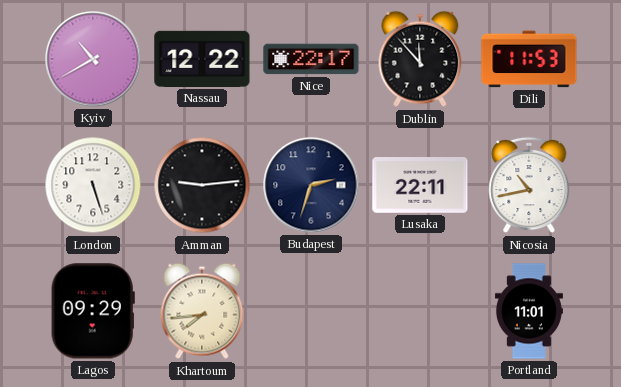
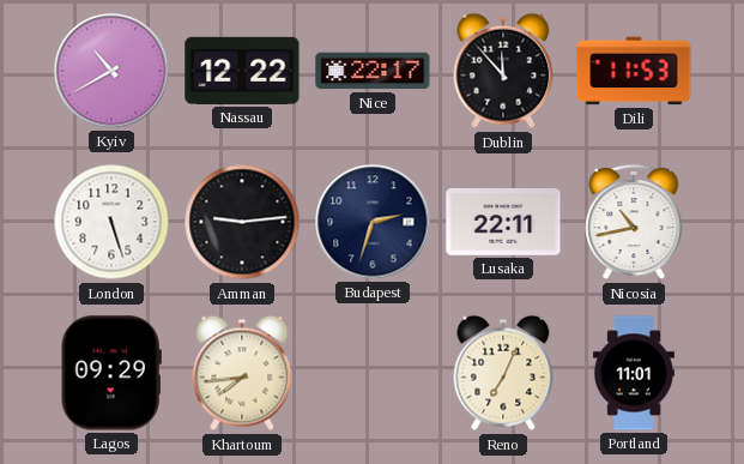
Reno: none -> 7:04
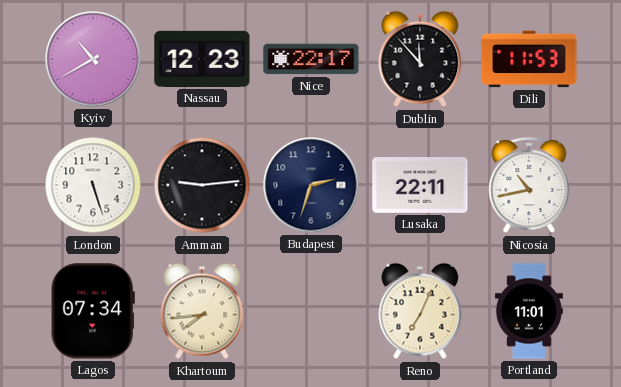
Nassau: 12:22 -> 12:23
Lagos: 09:29 -> 07:34
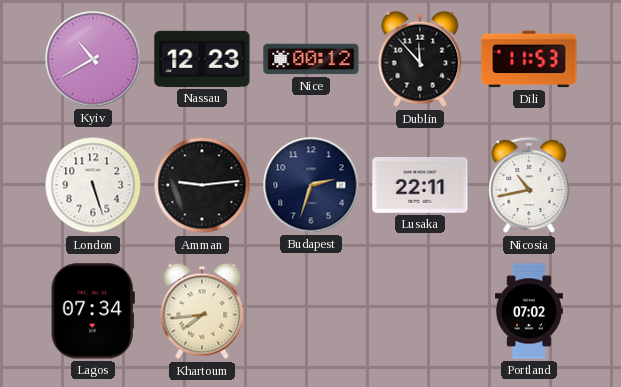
Nice: 22:17 -> 00:12
Reno: 7:04 -> none
Portland: 11:01 -> 07:02
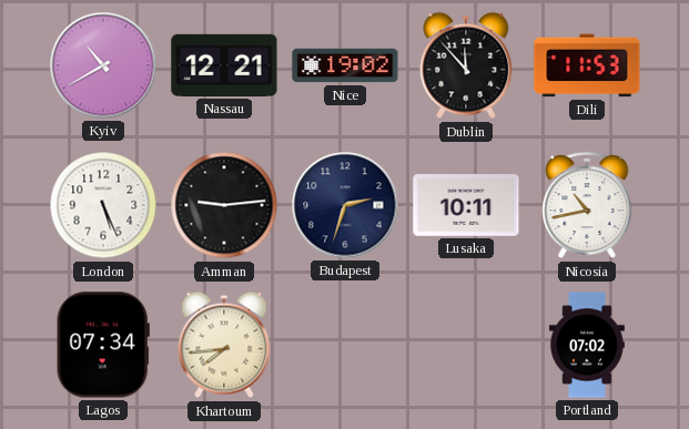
Nassau: 12:23 -> 12:21
Nice: 00:12 -> 19:02
London: 5:27 -> 5:26
Lusaka: 22:11 -> 10:11
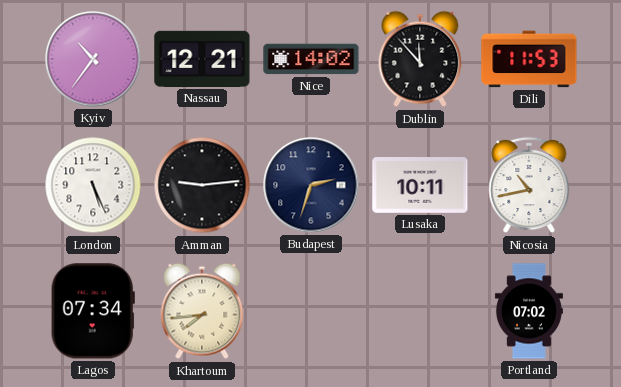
Kyiv: 10:40 -> 10:36
Nice: 19:02 -> 14:02
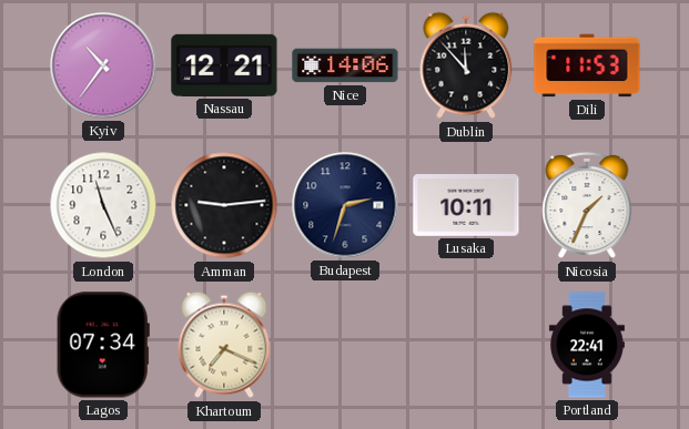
Nice: 14:02 -> 14:06
London: 5:26 -> 11:26
Nicosia: 10:43 -> 1:34
Khartoum: 7:44 -> 7:19
Portland: 07:02 -> 22:41
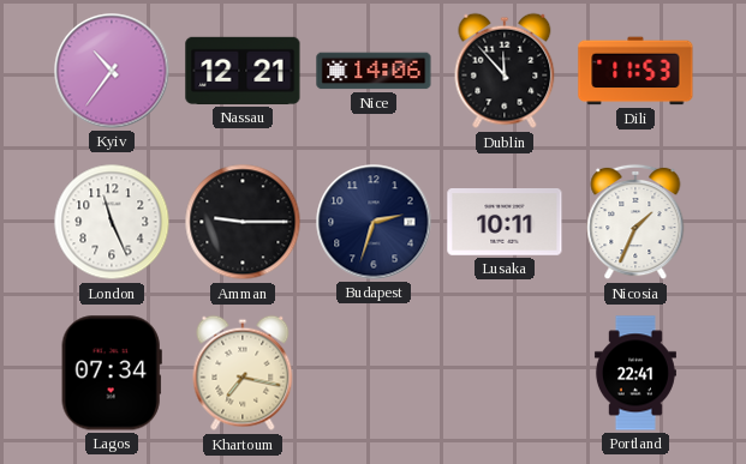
Amman: 9:14 -> 9:15
Khartoum: 7:19 -> 7:17
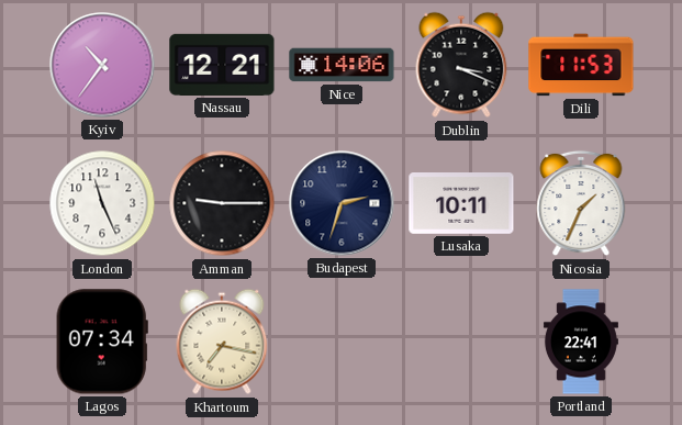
Dublin: 11:53 -> 3:19
